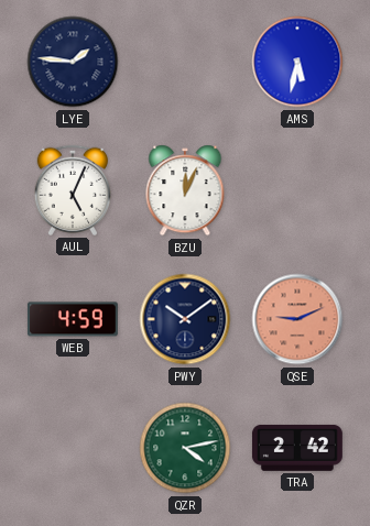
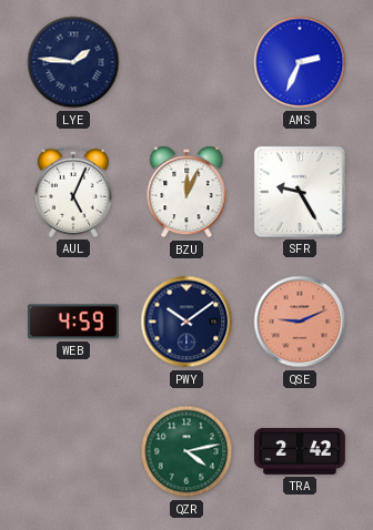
AMS: 5:32 -> 2:34
SFR: none -> 9:25
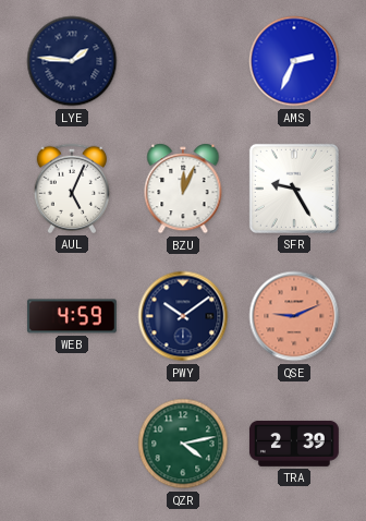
TRA: 2:42 -> 2:39
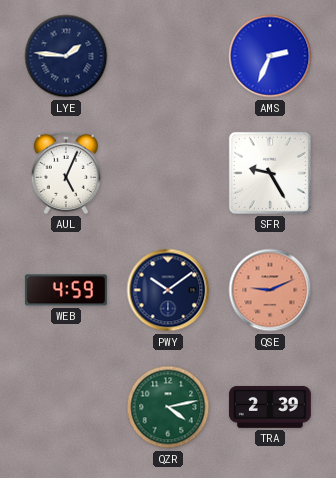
BZU: 12:04 -> none
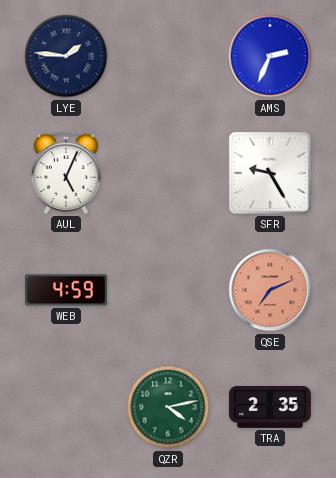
PWY: 10:09 -> none
QSE: 9:11 -> 7:11
TRA: 2:39 -> 2:35
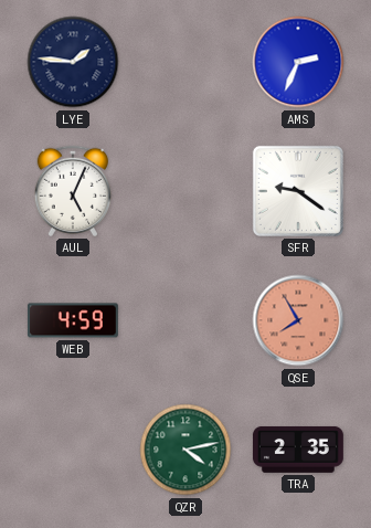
SFR: 9:25 -> 9:21
QSE: 7:11 -> 7:55
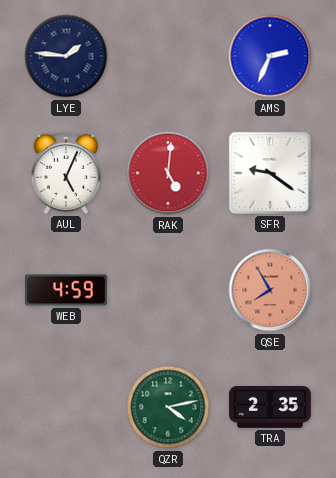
RAK: none -> 5:01
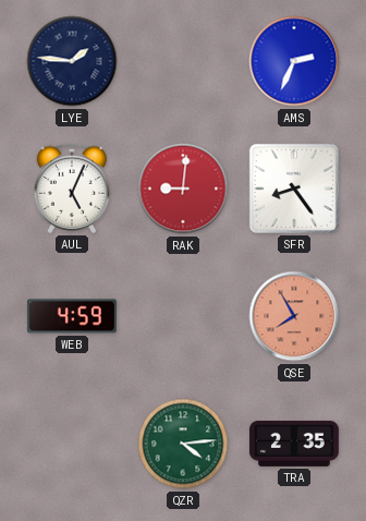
RAK: 5:01 -> 9:01
SFR: 9:21 -> 8:24
QZR: 4:13 -> 4:14
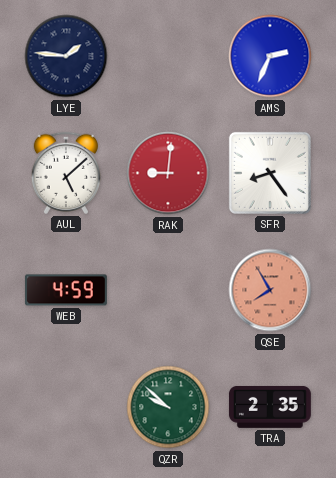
AUL: 5:04 -> 5:08
QZR: 4:14 -> 9:52
